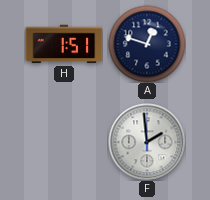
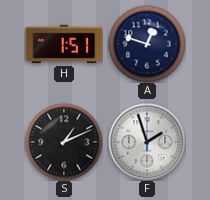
S: none -> 1:11
F: 1:59 -> 1:57
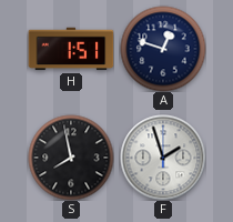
S: 1:11 -> 7:58
